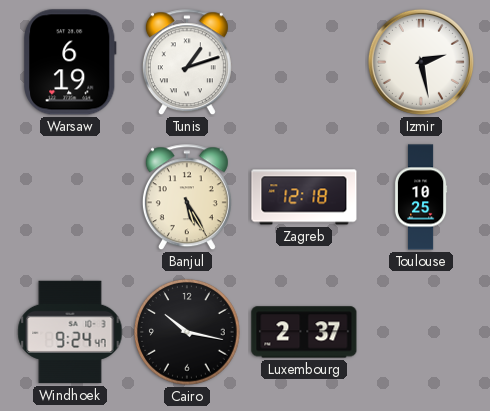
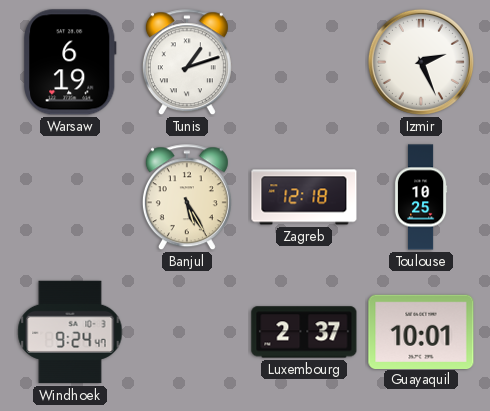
Izmir: 2:28 -> 2:26
Cairo: 10:17 -> none
Guayaquil: none -> 10:01
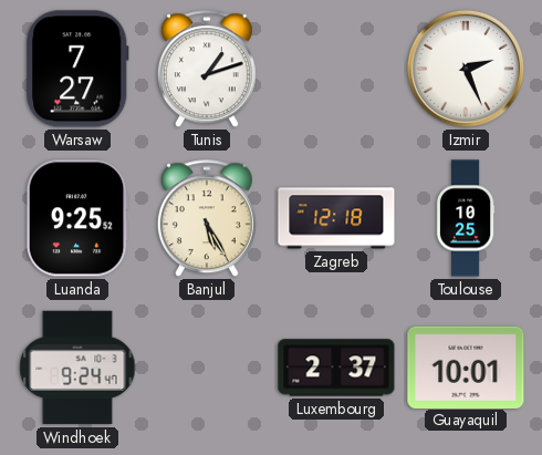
Warsaw: 6:19 -> 7:27
Luanda: none -> 9:25
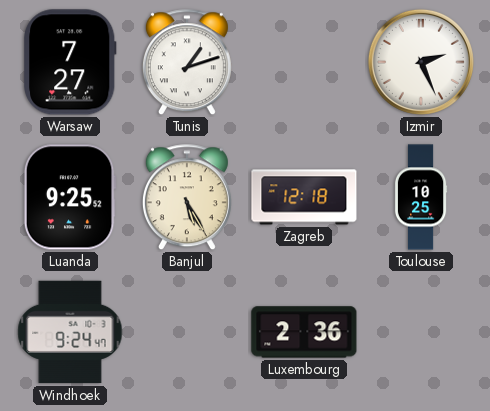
Luxembourg: 2:37 -> 2:36
Guayaquil: 10:01 -> none
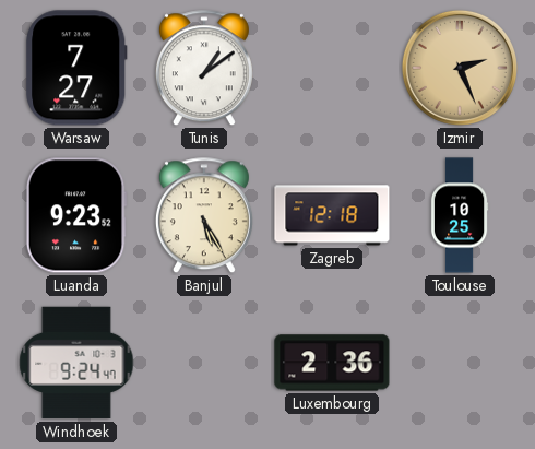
Tunis: 1:12 -> 1:09
Izmir dial: white -> champagne
Luanda: 9:25 -> 9:23
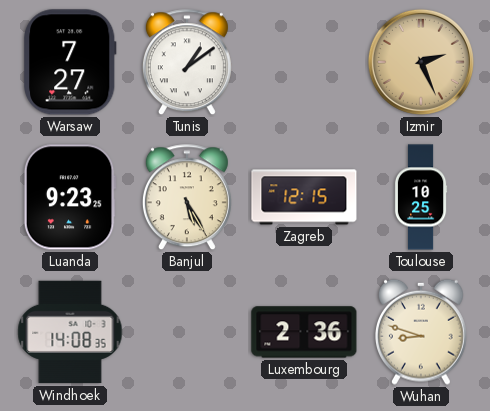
Luanda: 9:23:52 -> 9:23:25
Zagreb: 12:18 -> 12:15
Windhoek: 9:24 -> 14:08
Wuhan: none -> 8:48
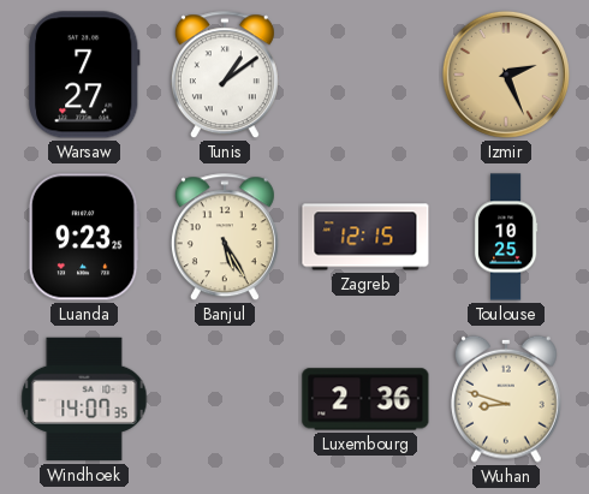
Windhoek: 14:08 -> 14:07
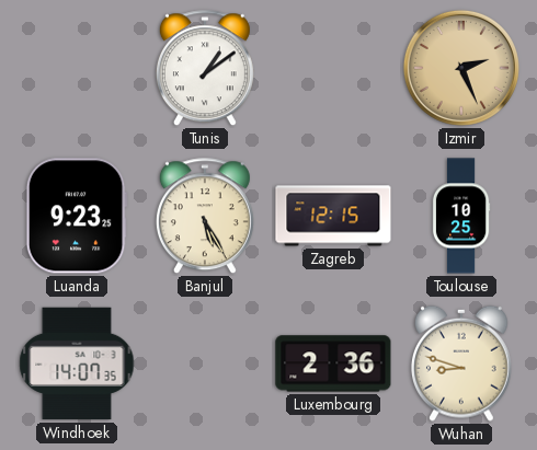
Warsaw: 7:27 -> none
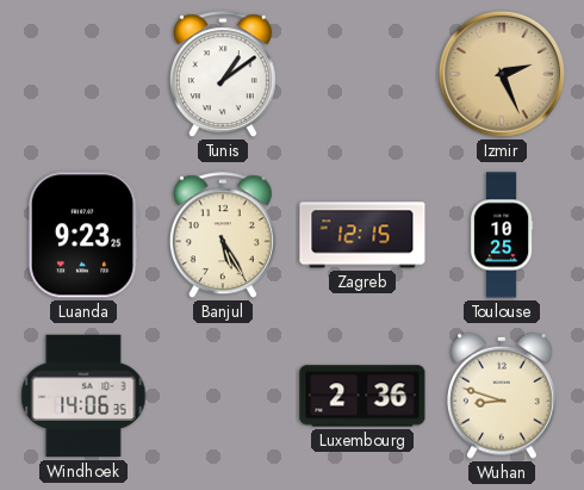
Windhoek: 14:07 -> 14:06
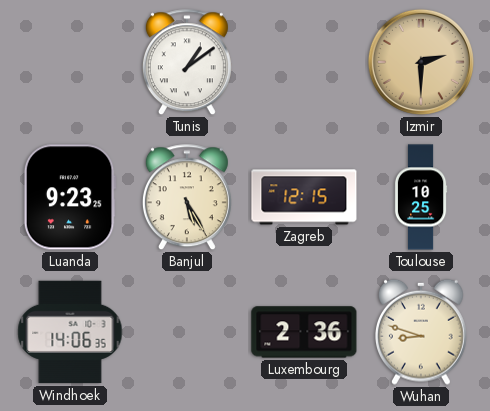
Izmir: 2:26 -> 2:30
